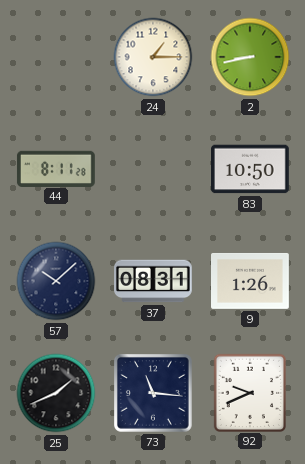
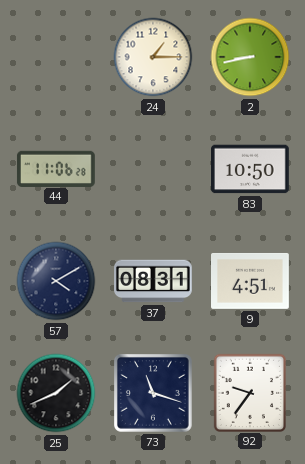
44: 8:11 -> 11:06
57: 10:08 -> 4:10
9: 1:26 -> 4:51
73: 11:16 -> 11:18
92: 9:41 -> 9:36
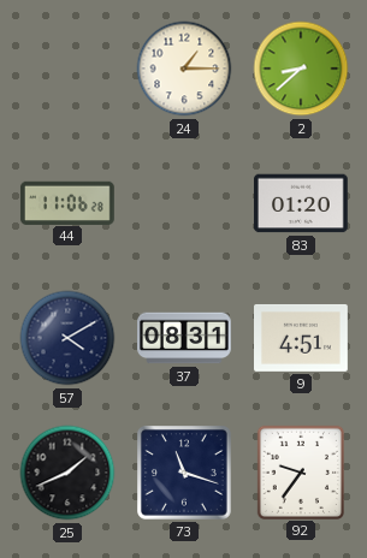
2: 8:43 -> 8:38
83: 10:50 -> 01:20
